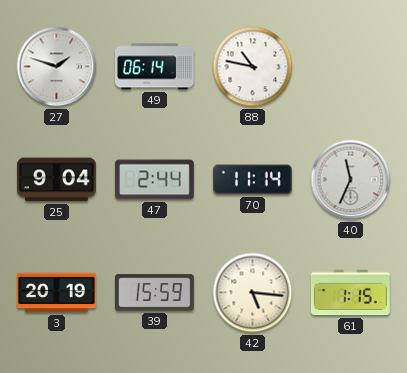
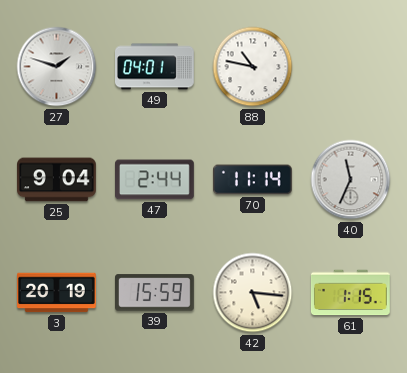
49: 06:14 -> 04:01
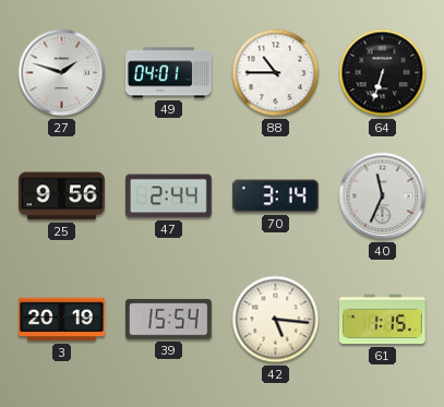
88: 10:47 -> 10:45
64: none -> 6:33
25: 9:04 -> 9:56
70: 11:14 -> 3:14
39: 15:59 -> 15:54
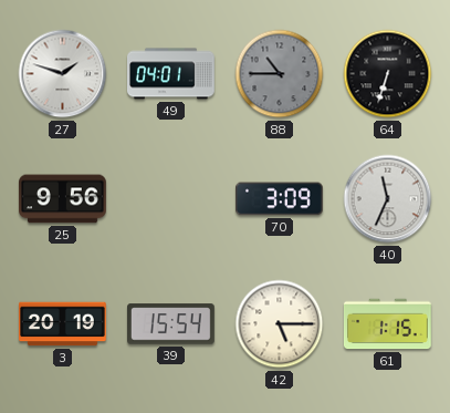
88 dial: white -> grey
47: 2:44 -> none
70: 3:14 -> 3:09
42: 5:16 -> 5:15
